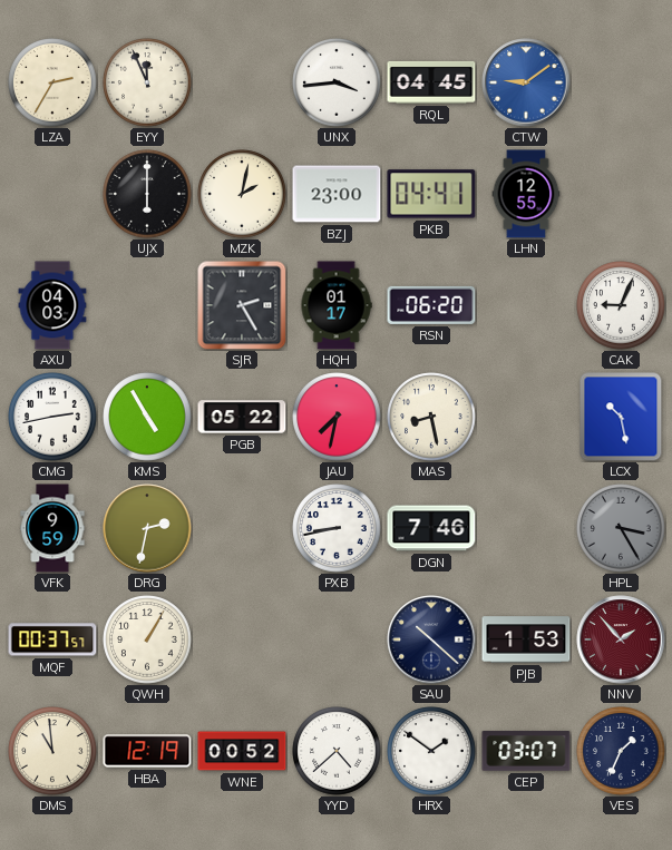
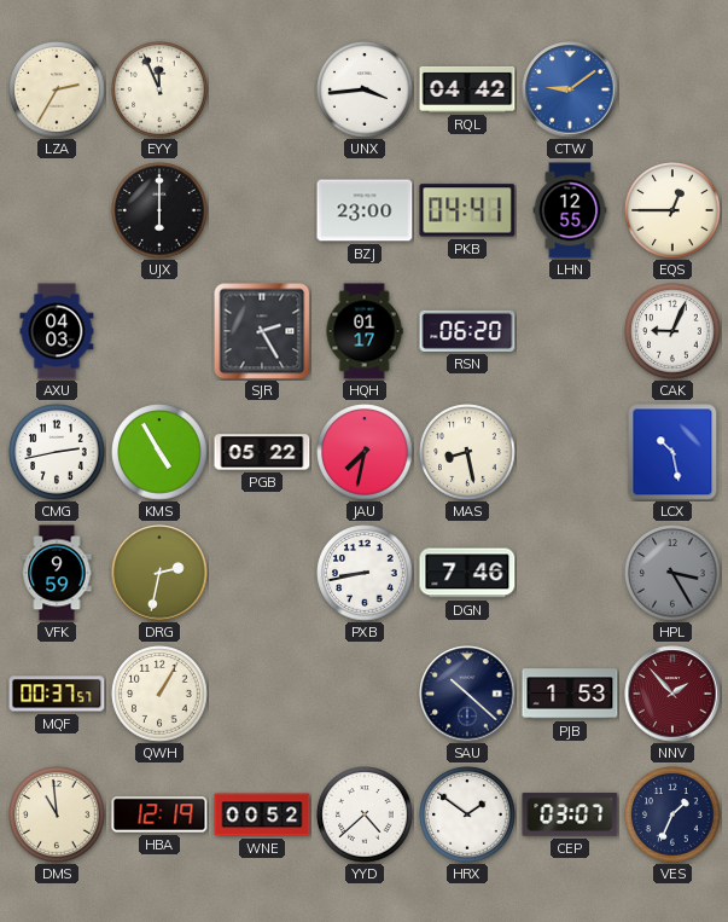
RQL: 04:45 -> 04:42
MZK: 2:02 -> none
EQS: none -> 12:45
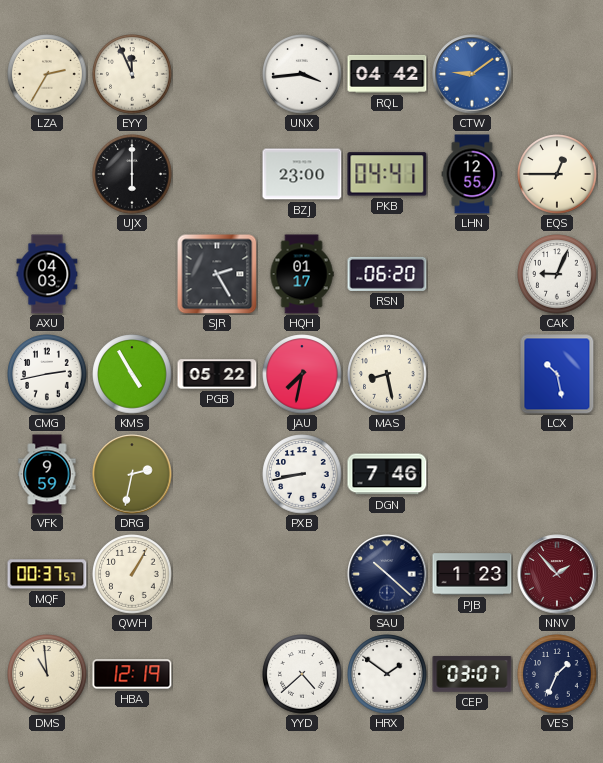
HPL: 3:25 -> none
PJB: 1:53 -> 1:23
WNE: 00:52 -> none
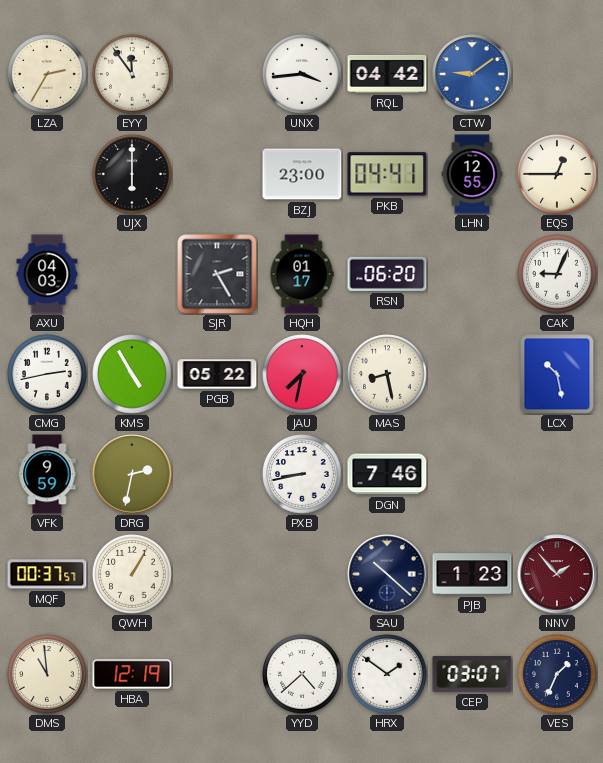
EYY: 11:56 -> 11:54
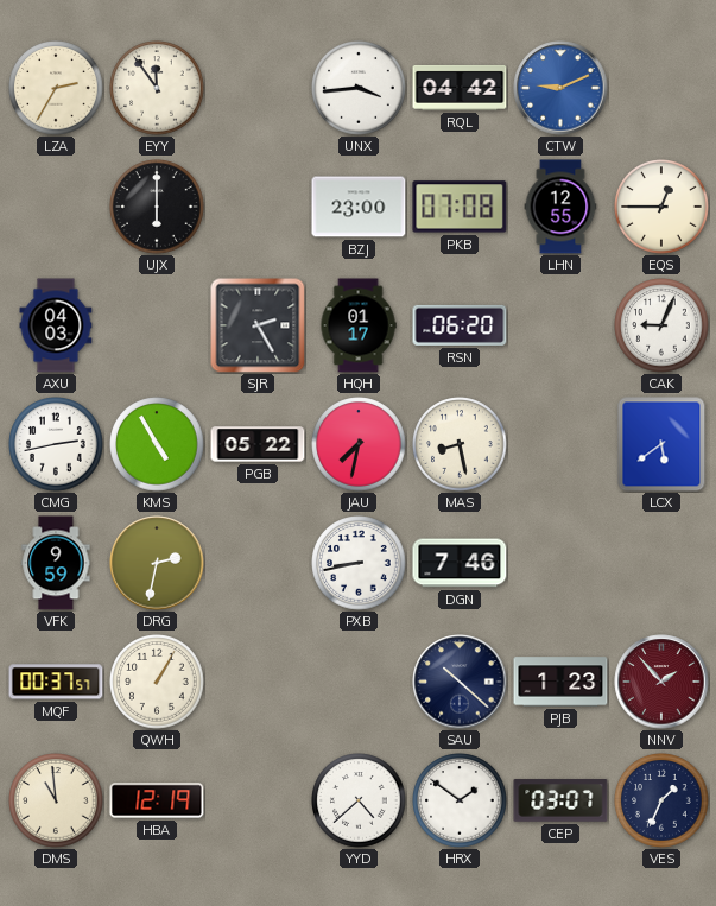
CTW: 9:09 -> 9:11
PKB: 04:41 -> 07:08
LCX: 10:28 -> 5:39
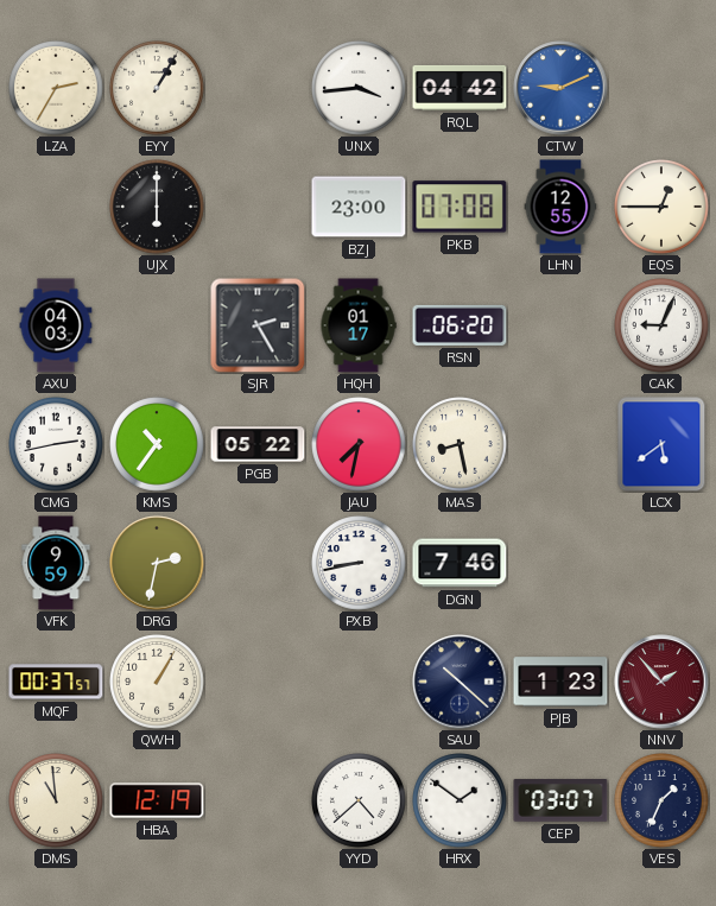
EYY: 11:54 -> 1:05
KMS: 4:55 -> 10:36
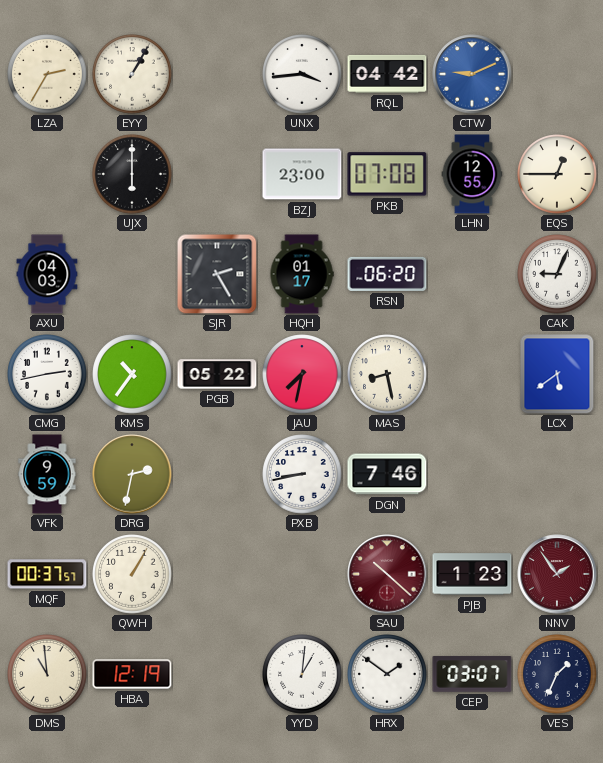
SAU dial: navy -> burgundy
NNV: 1:53 -> 1:54
YYD: 4:38 -> 1:01
